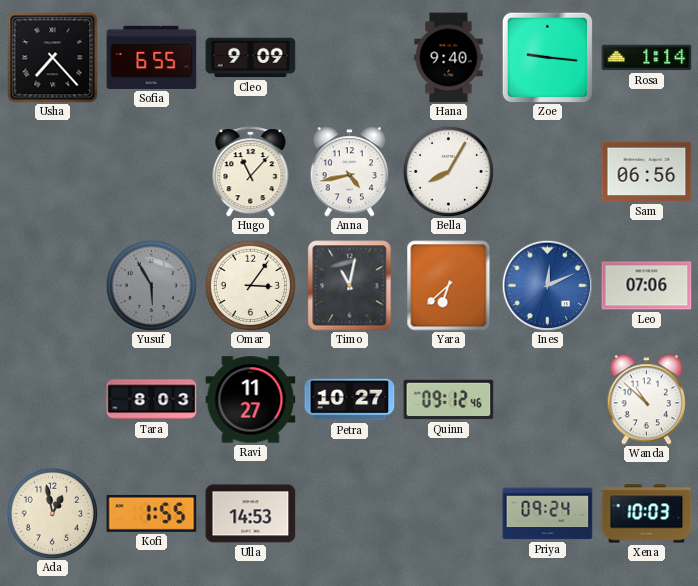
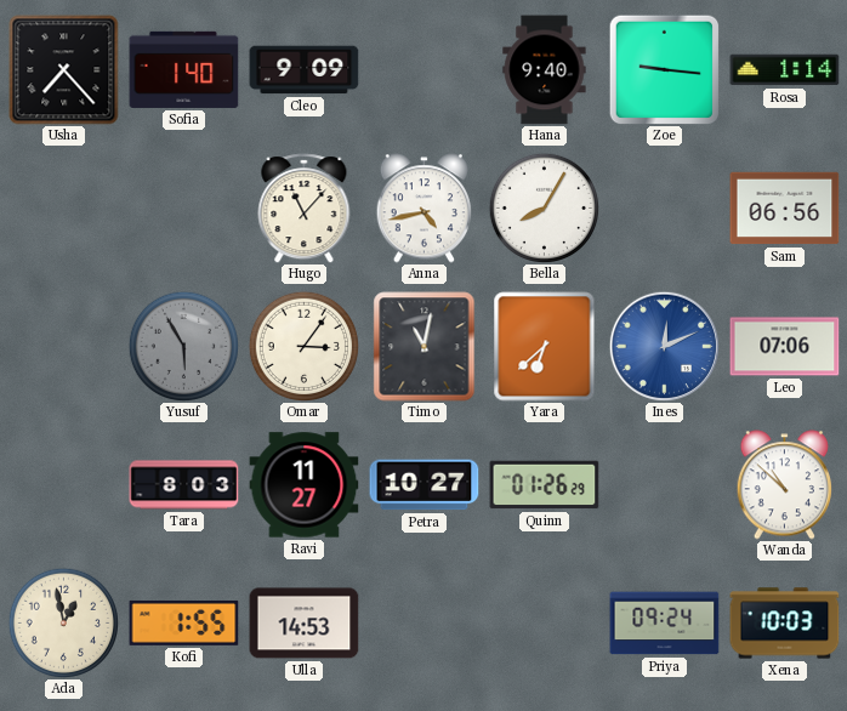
Sofia: 6:55 -> 1:40
Quinn: 09:12 -> 01:26
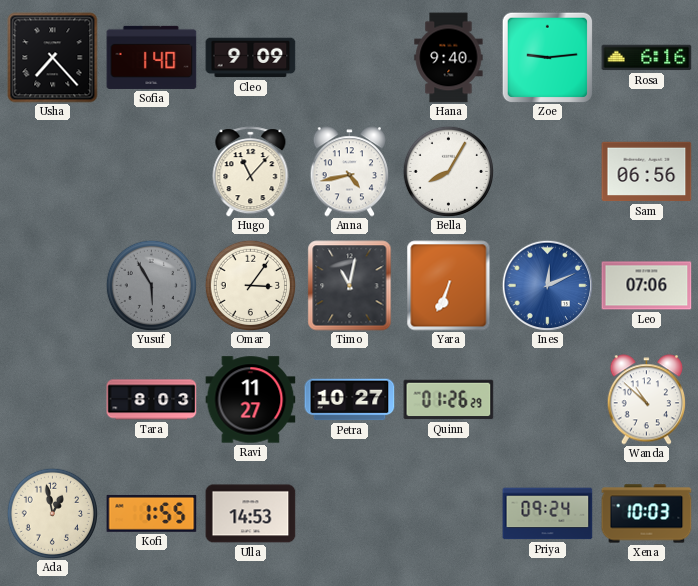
Zoe: 9:16 -> 9:14
Rosa: 1:14 -> 6:16
Yara: 6:38 -> 6:34
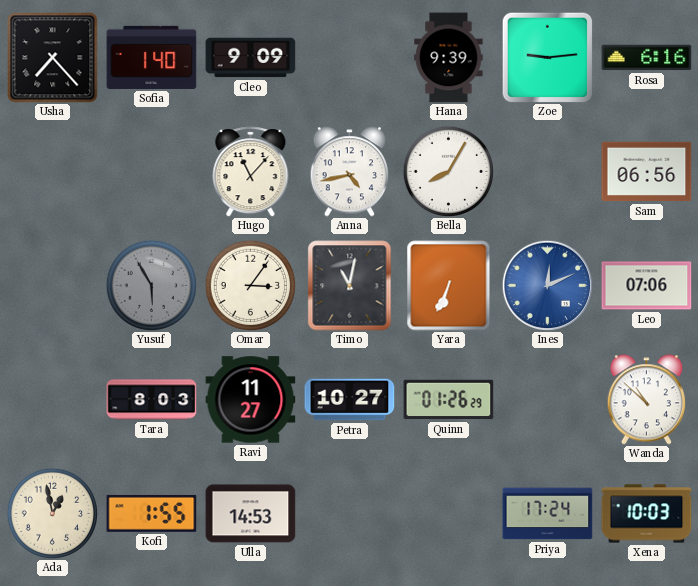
Hana: 9:40 -> 9:39
Priya: 09:24 -> 17:24
